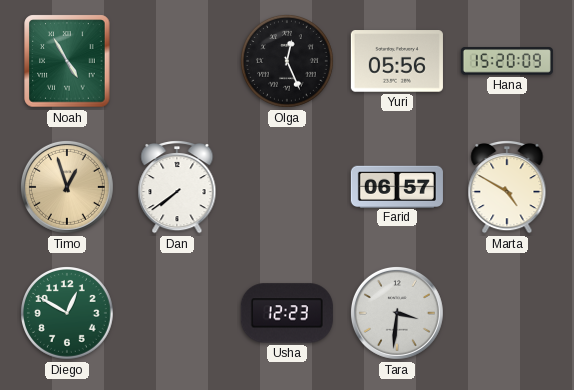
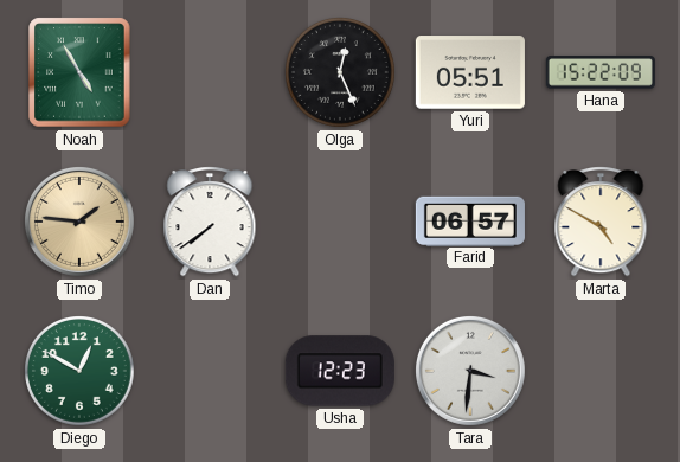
Yuri: 05:56 -> 05:51
Hana: 15:20 -> 15:22
Timo: 12:57 -> 1:46
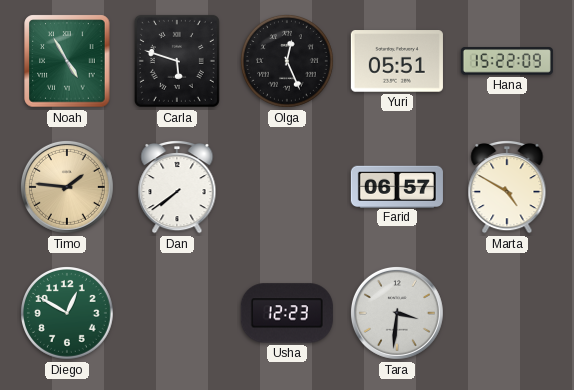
Carla: none -> 5:48
